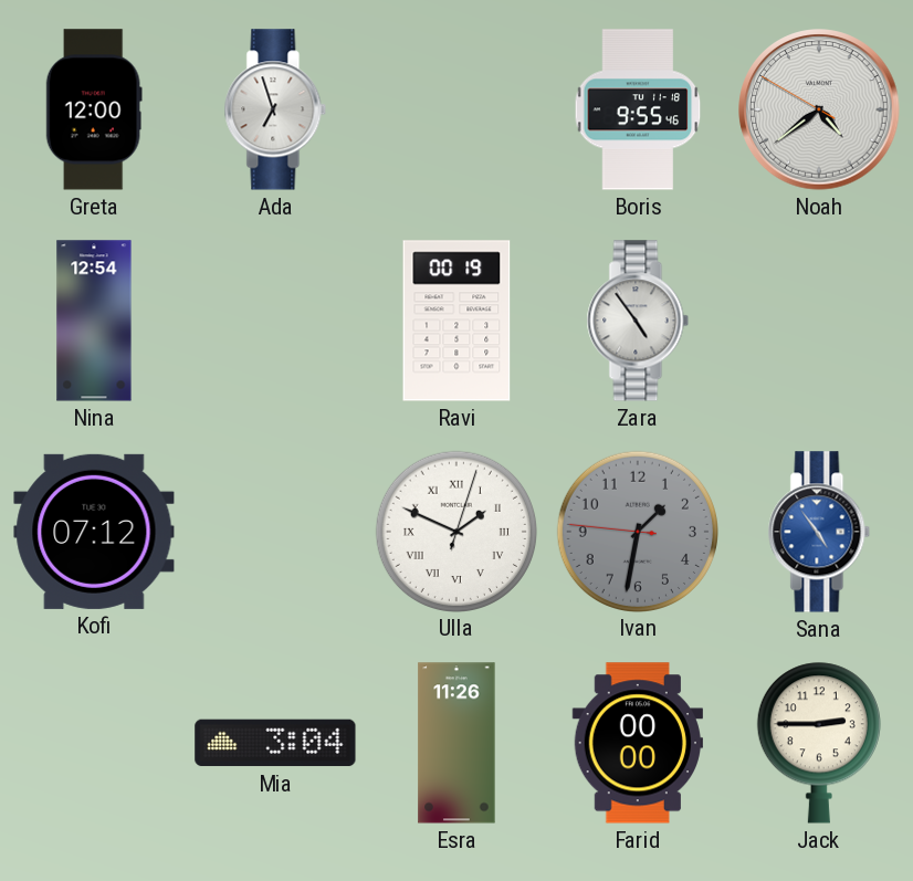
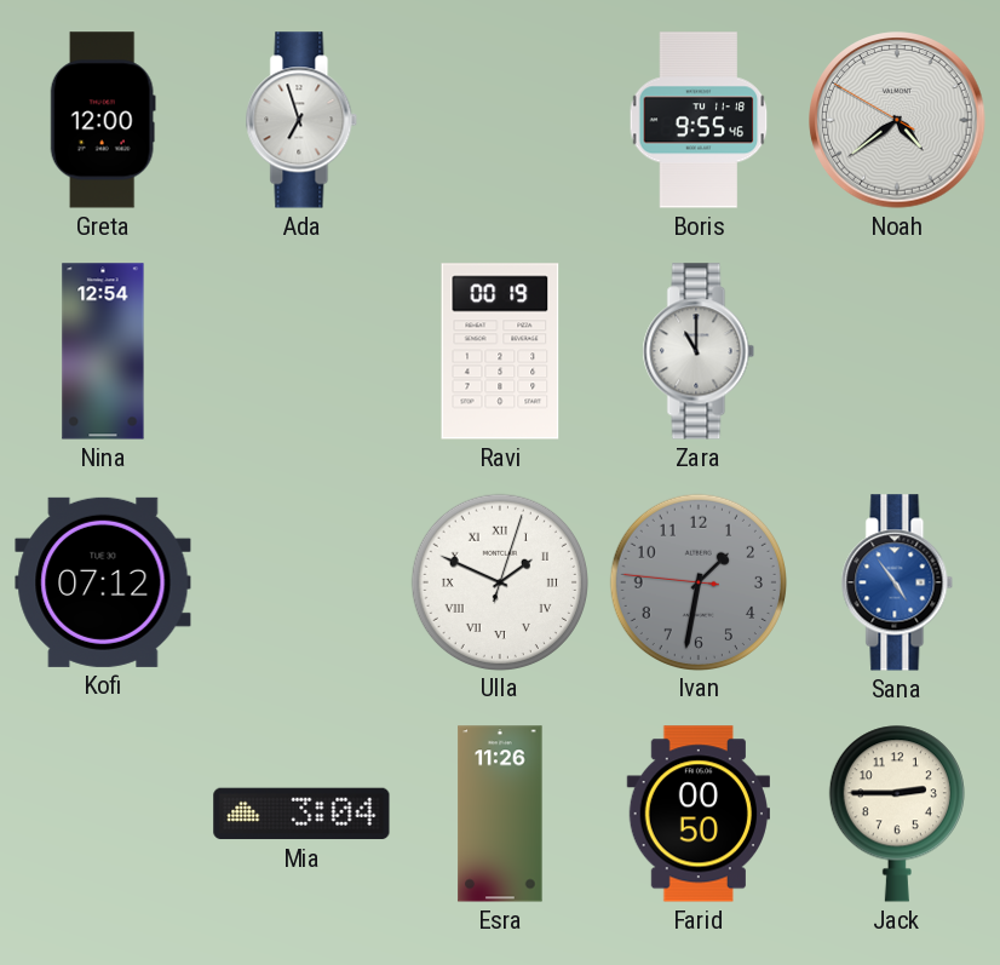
Zara: 4:54 -> 11:00
Farid: 00:00 -> 00:50
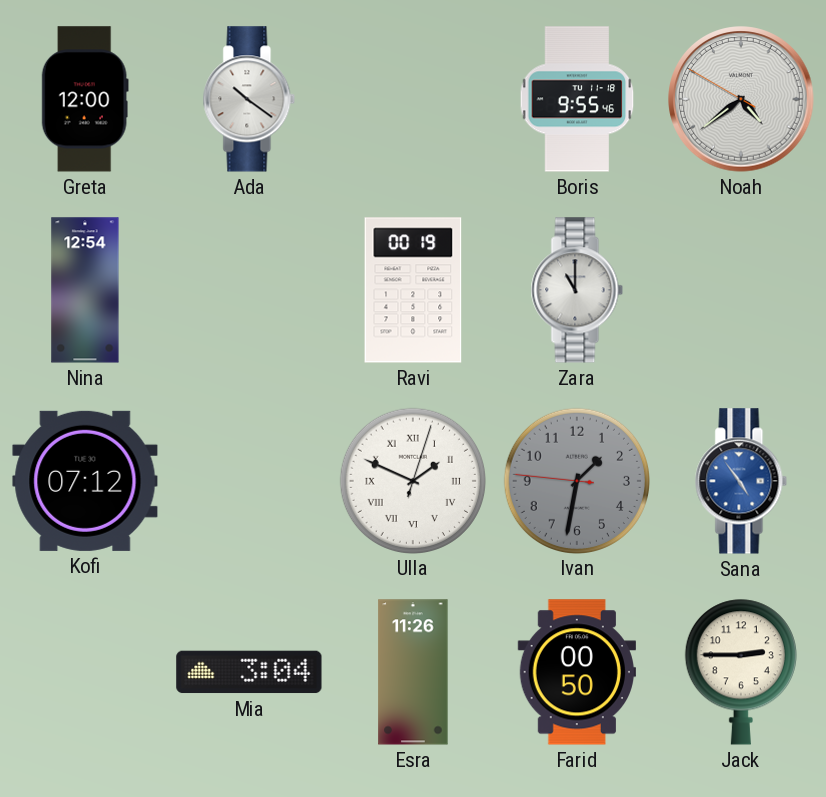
Ada: 6:57 -> 10:21
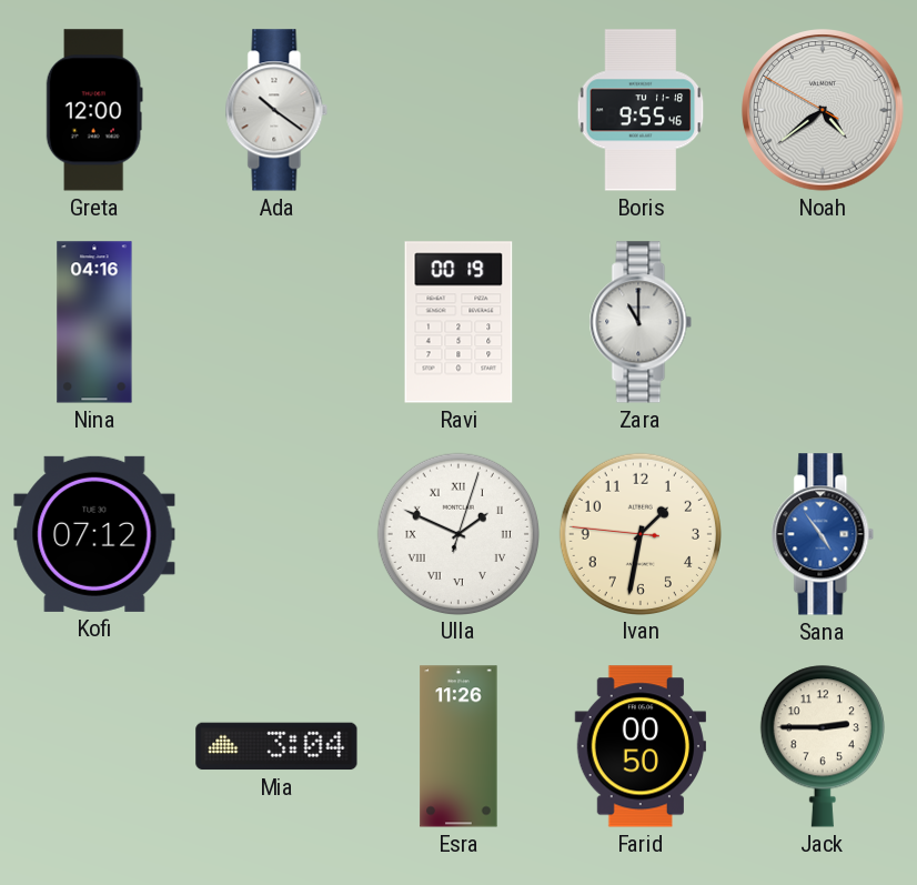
Nina: 12:54 -> 04:16
Ivan dial: grey -> cream
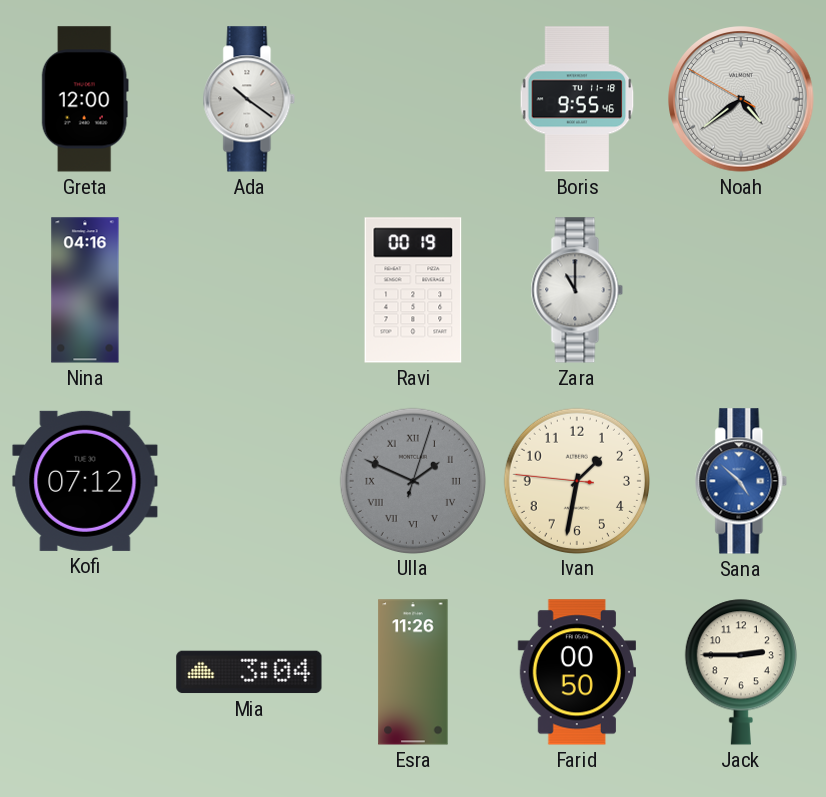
Ulla dial: white -> grey
Sana: 4:54 -> 4:52
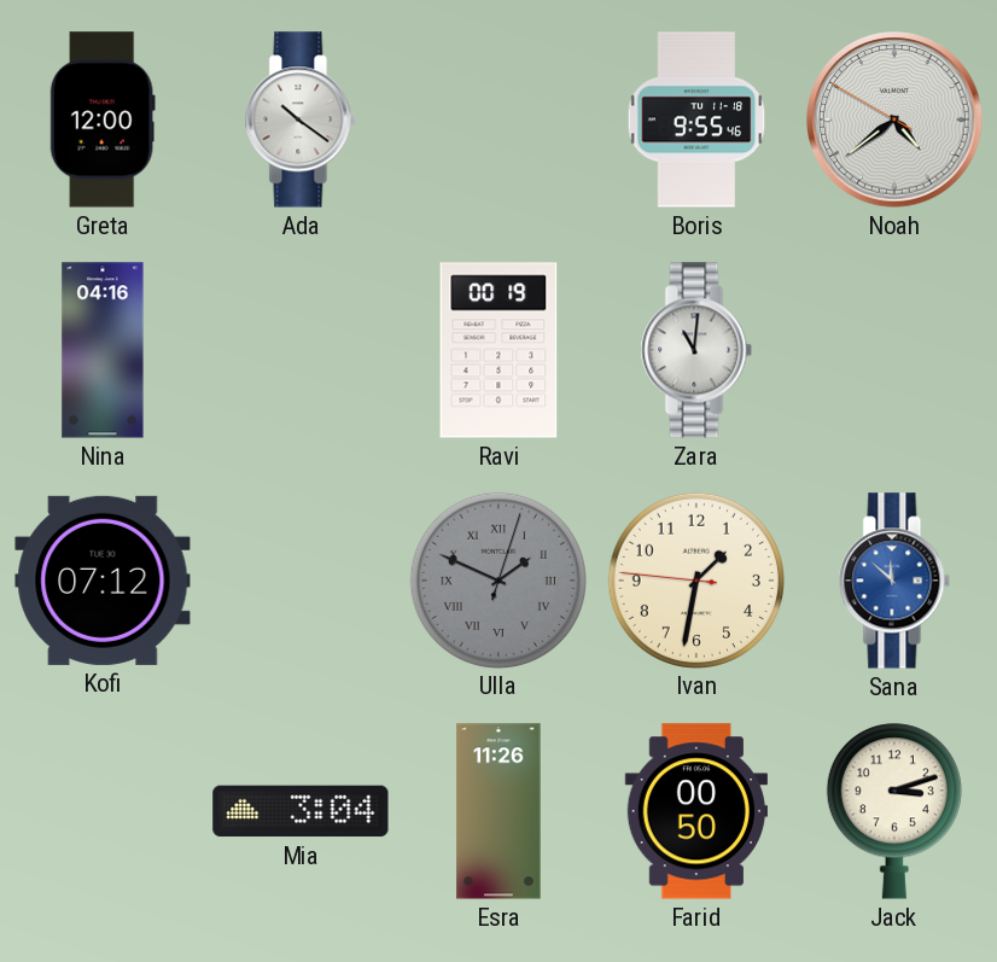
Zara: 11:00 -> 11:01
Sana: 4:52 -> 11:52
Jack: 2:45 -> 3:12
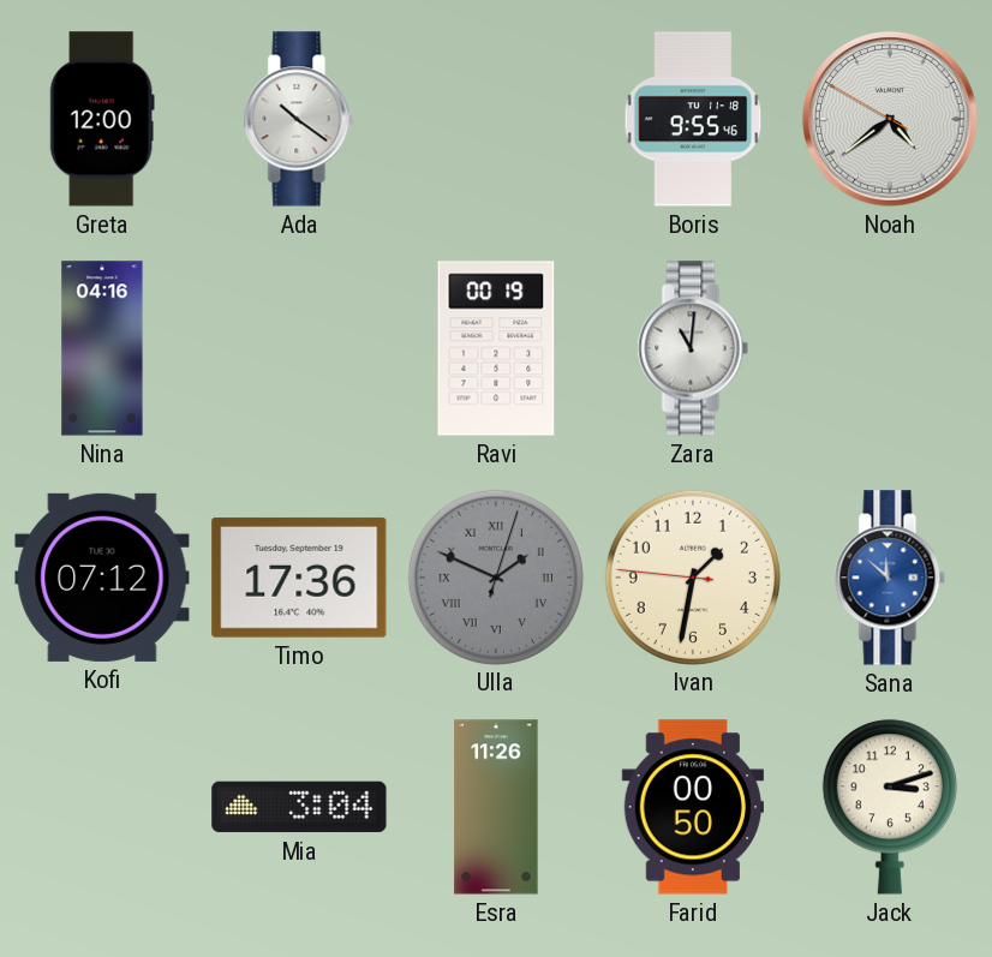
Timo: none -> 17:36
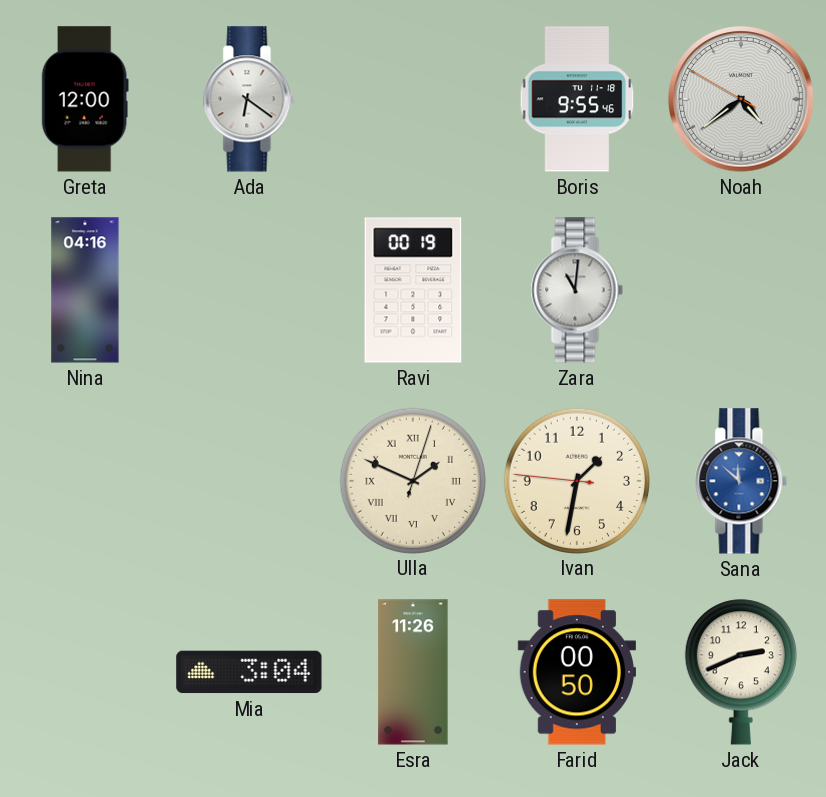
Ada: 10:21 -> 6:21
Kofi: 07:12 -> none
Timo: 17:36 -> none
Ulla dial: grey -> cream
Jack: 3:12 -> 2:41
